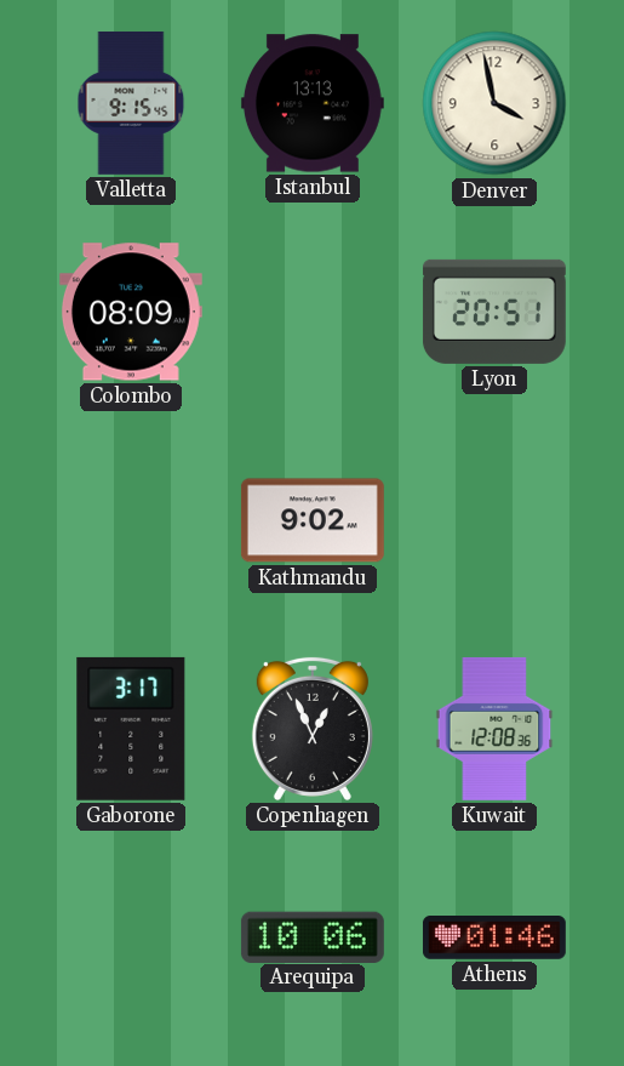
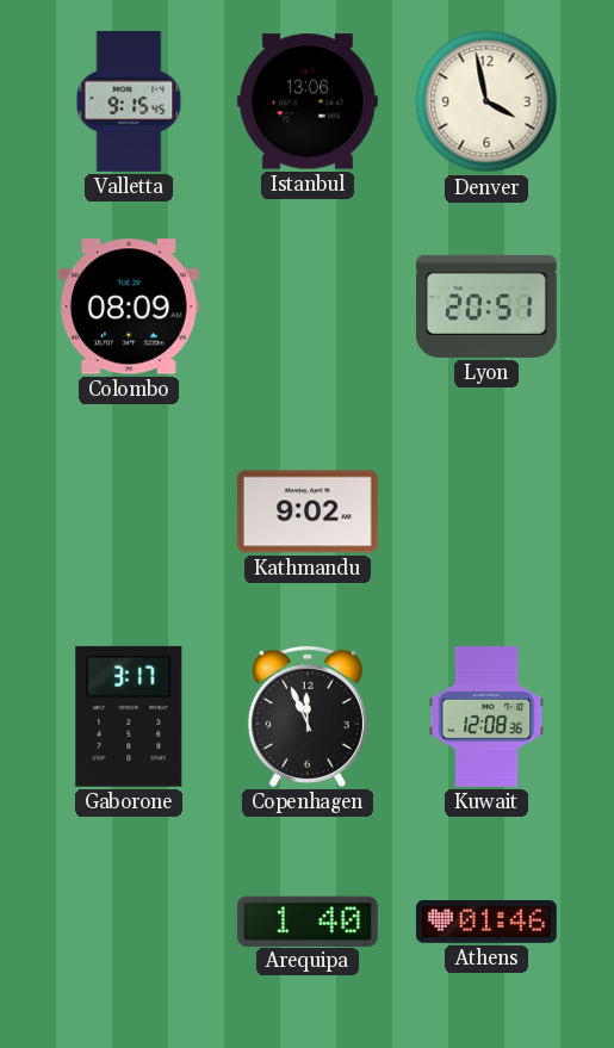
Istanbul: 13:13 -> 13:06
Copenhagen: 12:56 -> 11:56
Arequipa: 10:06 -> 1:40
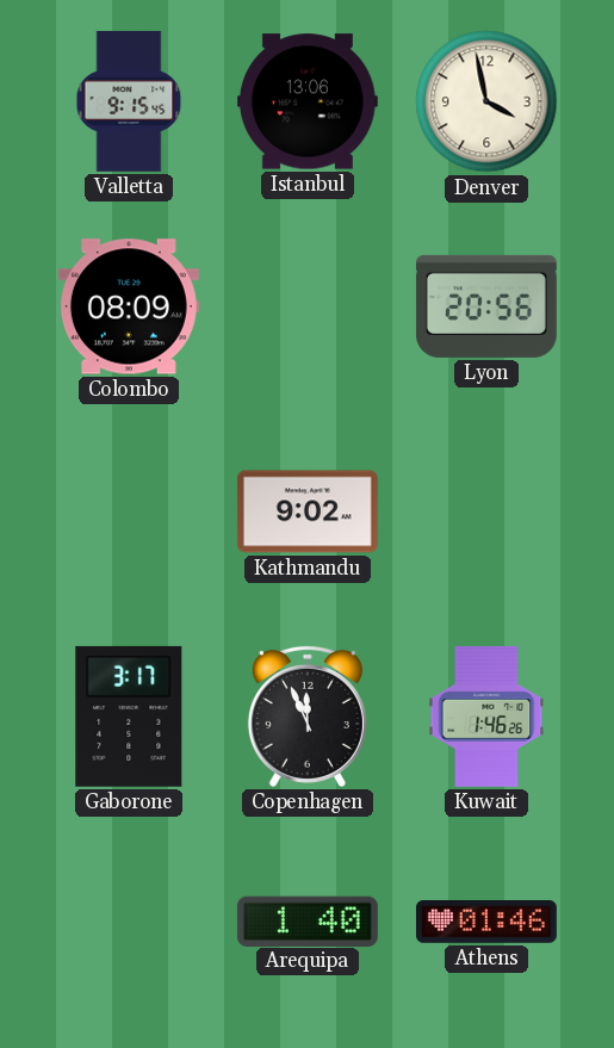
Lyon: 20:51 -> 20:56
Kuwait: 12:08 -> 1:46
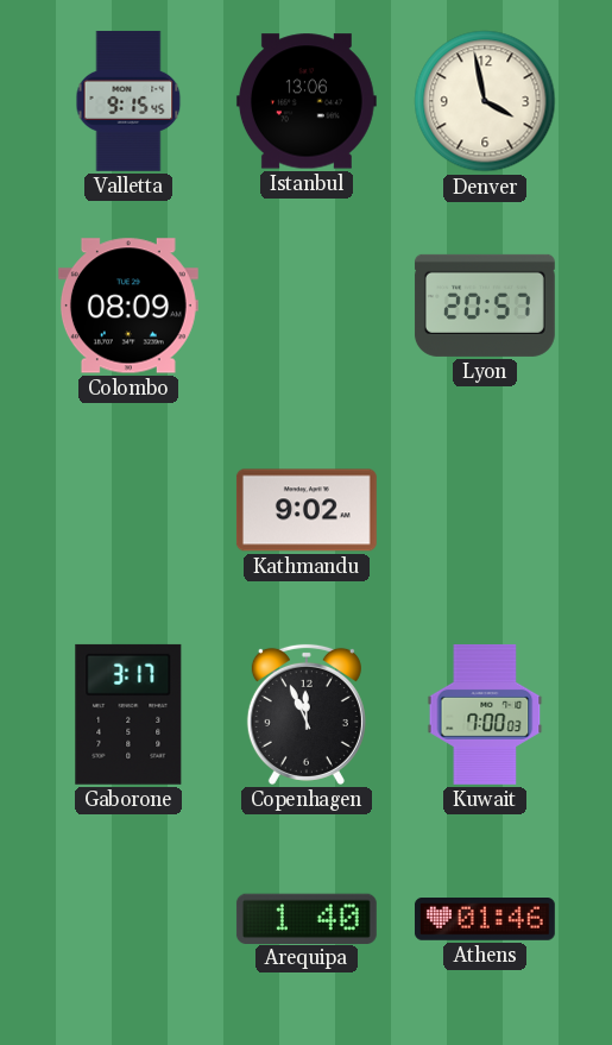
Lyon: 20:56 -> 20:57
Kuwait: 1:46 -> 7:00
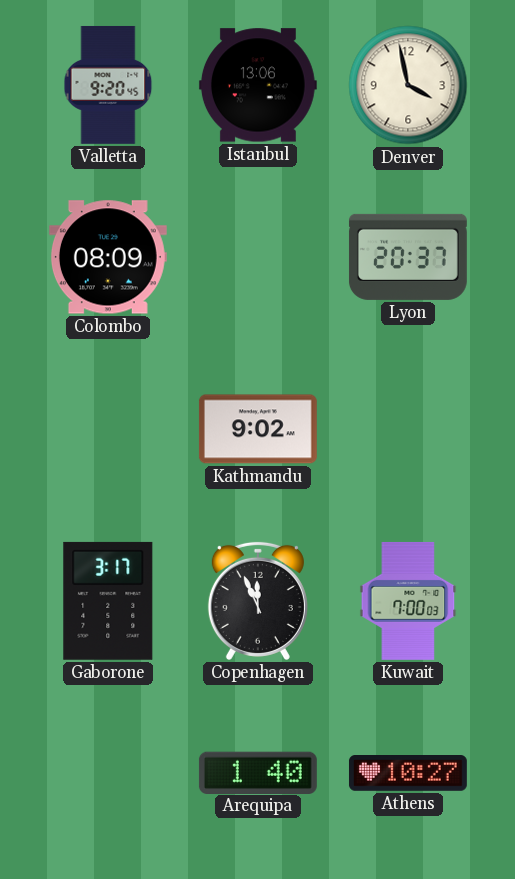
Valletta: 9:15 -> 9:20
Lyon: 20:57 -> 20:37
Athens: 01:46 -> 10:27
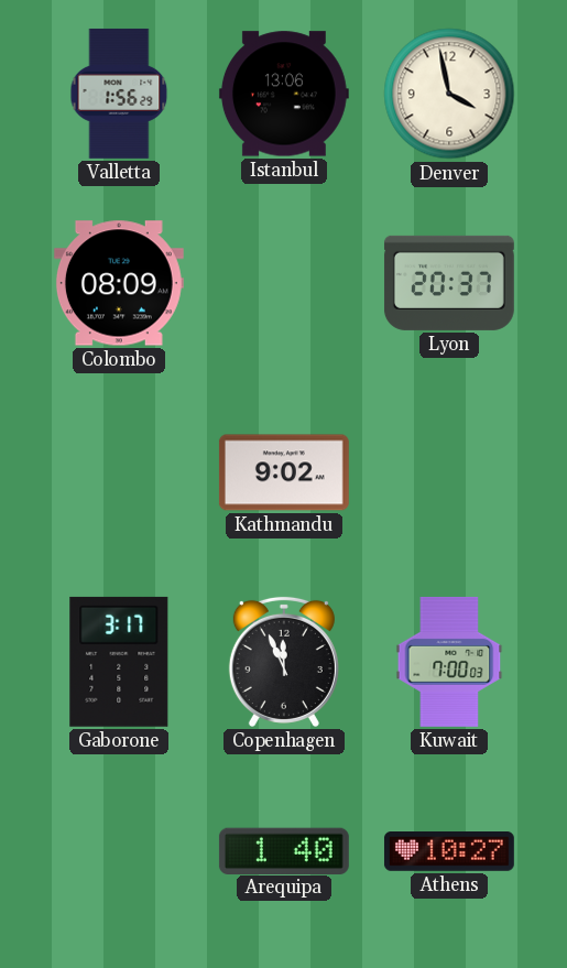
Valletta: 9:20 -> 1:56
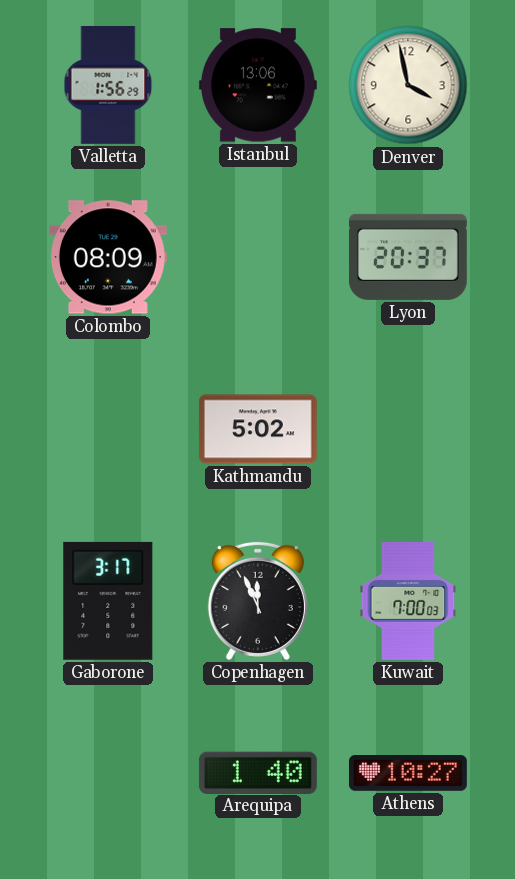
Kathmandu: 9:02 -> 5:02
